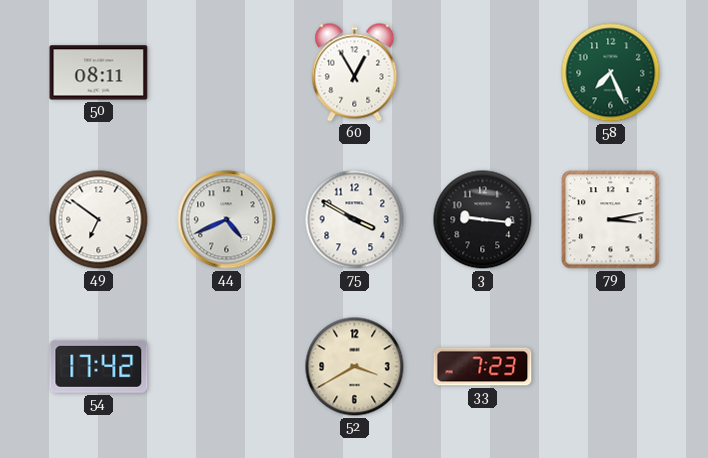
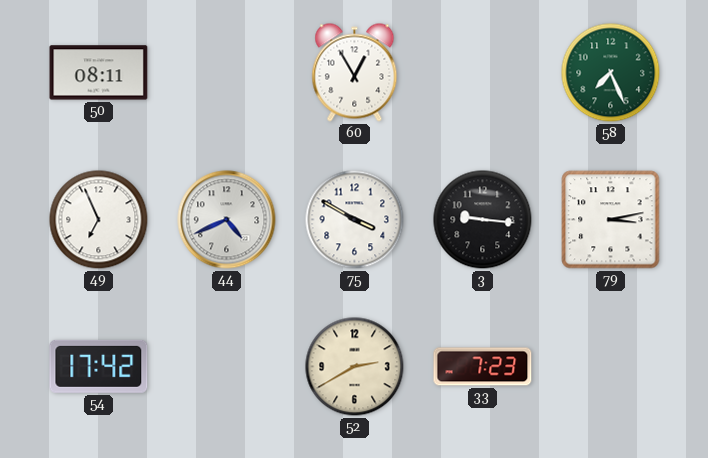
49: 6:51 -> 6:56
52: 3:40 -> 2:40
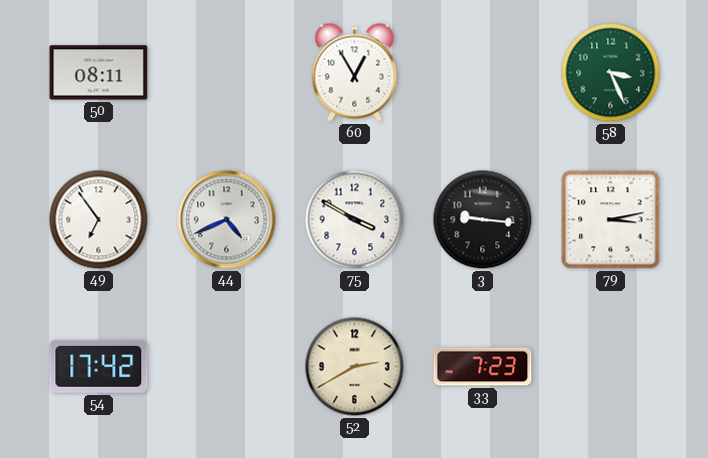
58: 7:26 -> 3:26
49: 6:56 -> 6:54
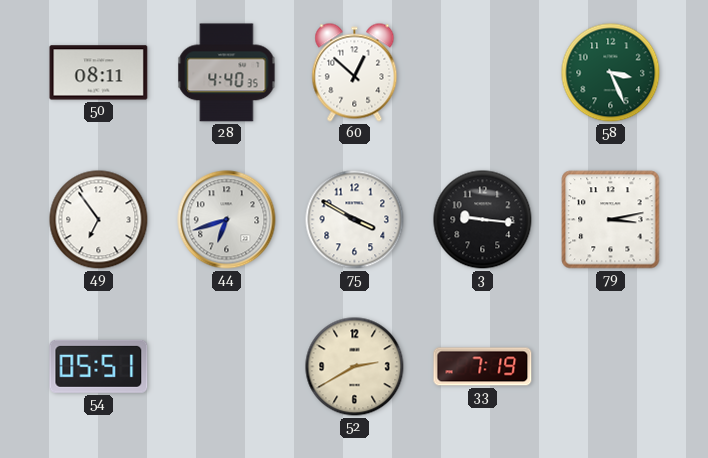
28: none -> 4:40
60: 12:55 -> 12:52
44: 4:41 -> 6:42
54: 17:42 -> 05:51
33: 7:23 -> 7:19
